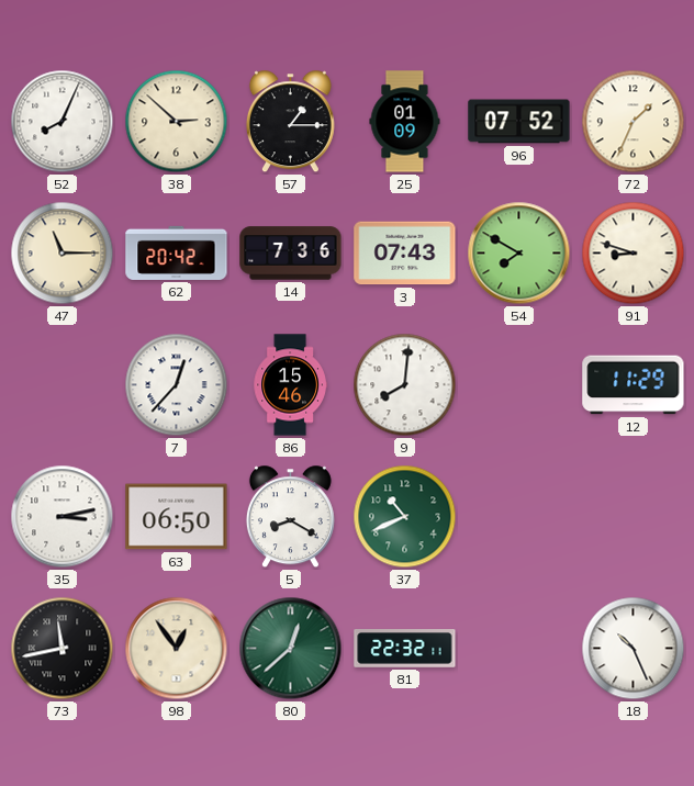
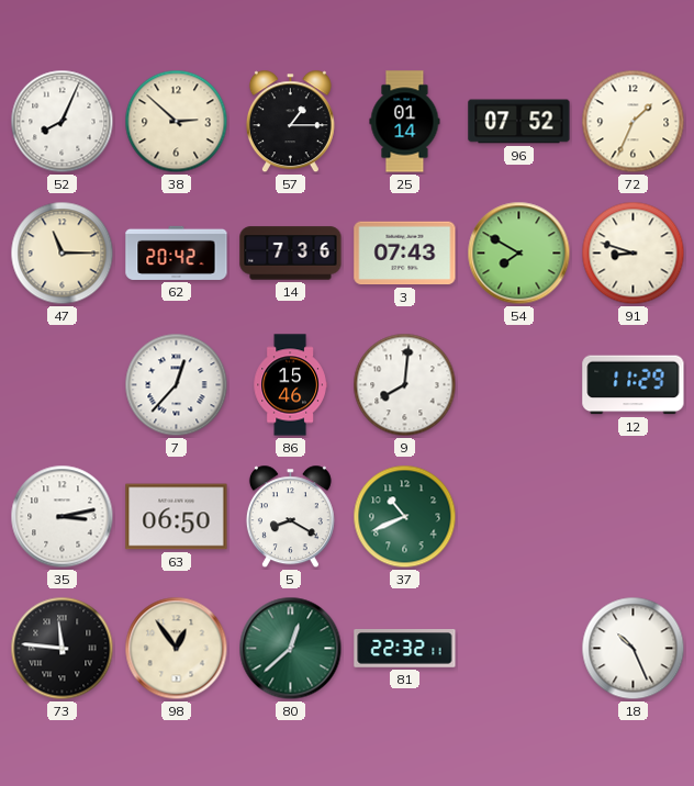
25: 01:09 -> 01:14
73: 11:43 -> 11:46
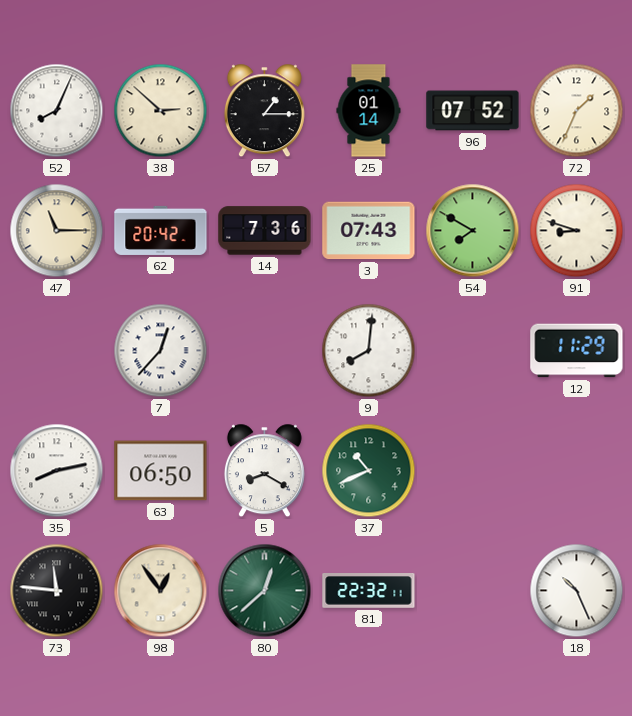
86: 15:46 -> none
35: 3:13 -> 8:13
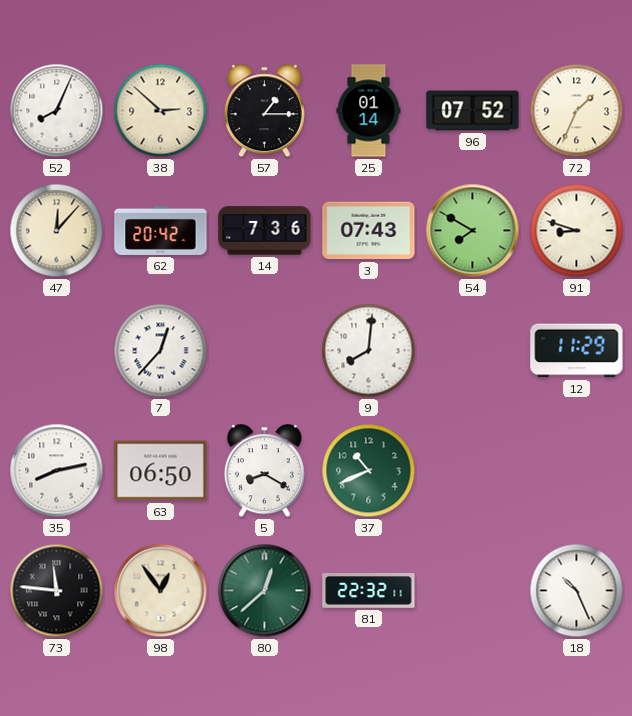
47: 11:15 -> 12:07
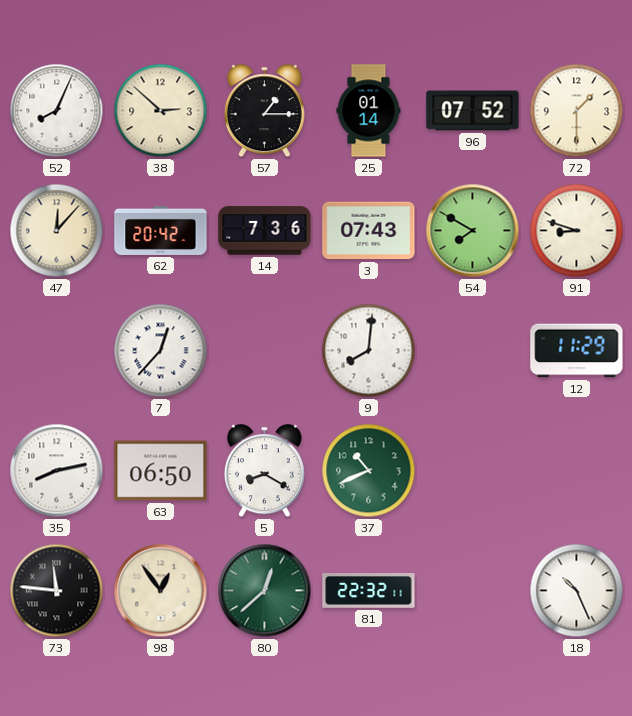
72: 1:34 -> 1:30
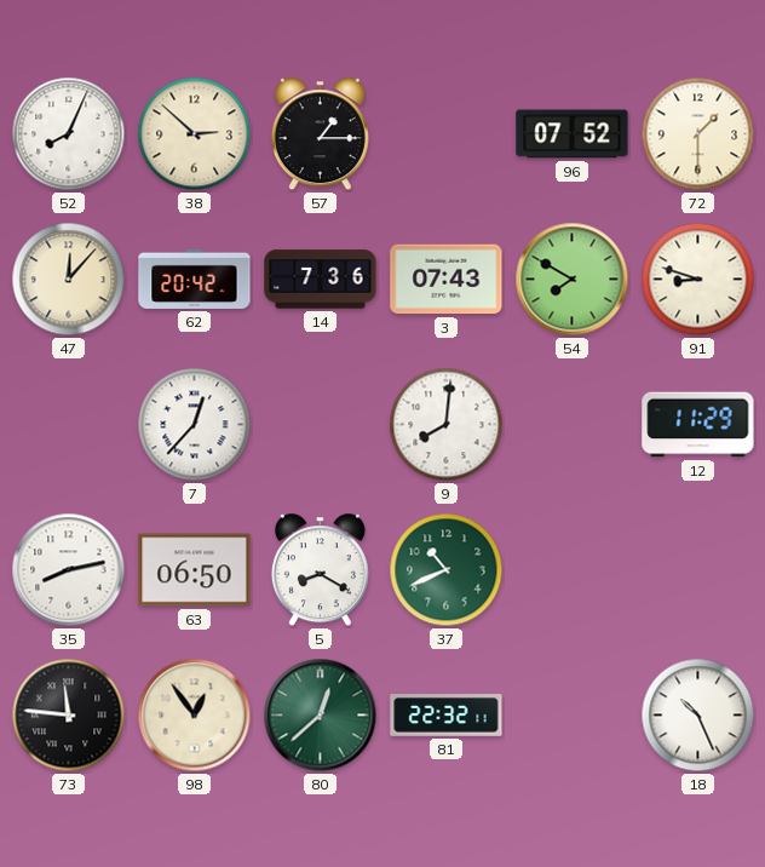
25: 01:14 -> none
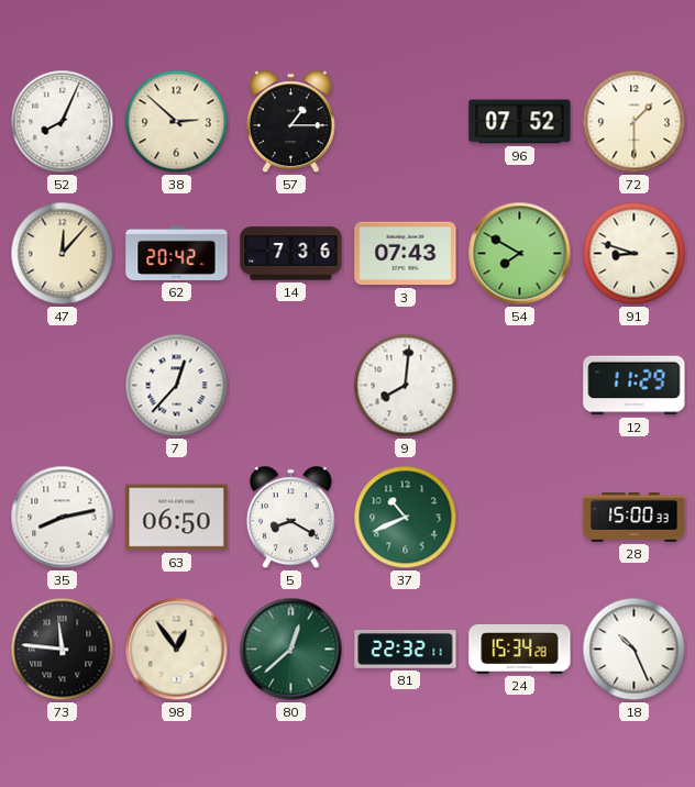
28: none -> 15:00
24: none -> 15:34
